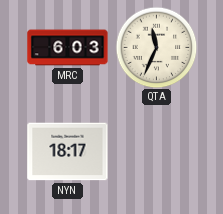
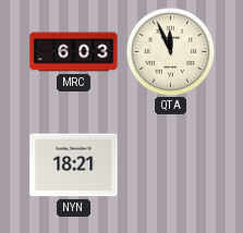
QTA: 11:34 -> 11:56
NYN: 18:17 -> 18:21
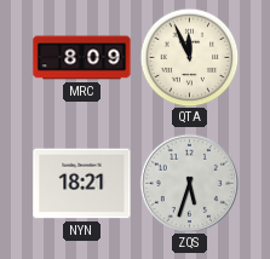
MRC: 6:03 -> 8:09
ZQS: none -> 5:33
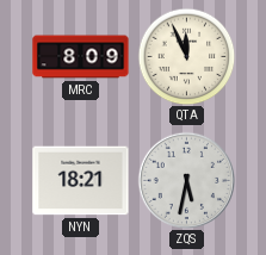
ZQS: 5:33 -> 5:32
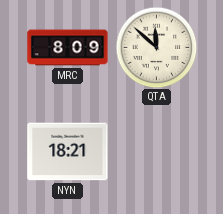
QTA: 11:56 -> 11:52
ZQS: 5:32 -> none
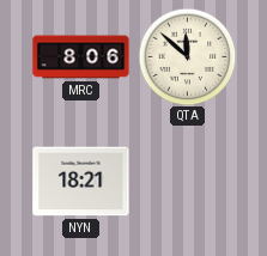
MRC: 8:09 -> 8:06
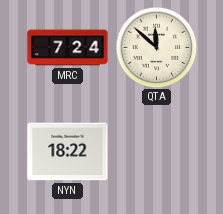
MRC: 8:06 -> 7:24
NYN: 18:21 -> 18:22
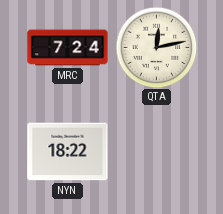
QTA: 11:52 -> 12:13
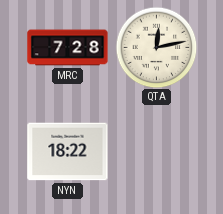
MRC: 7:24 -> 7:28
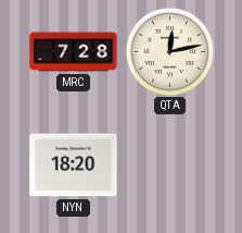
NYN: 18:22 -> 18:20
